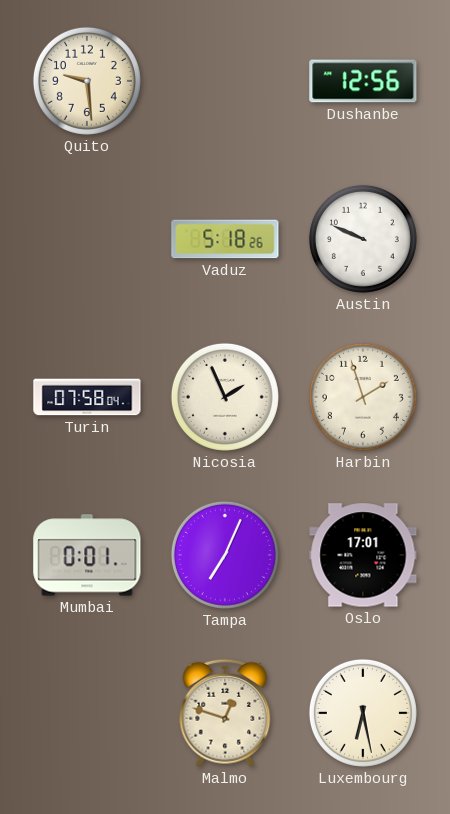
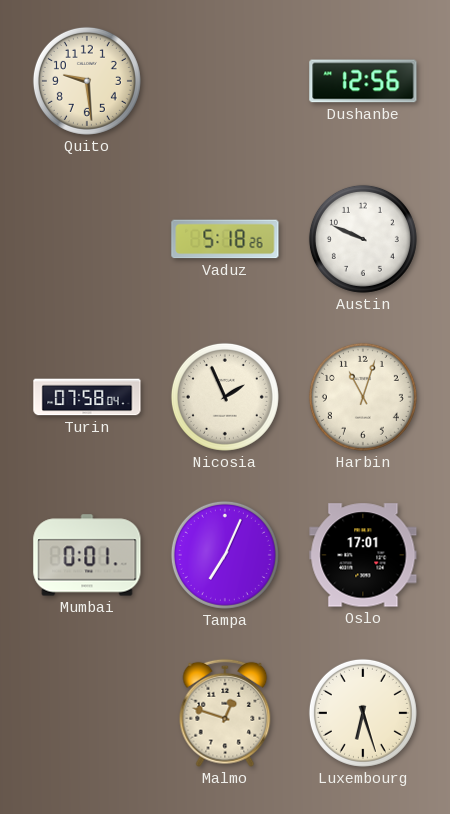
Harbin: 1:57 -> 11:03
Luxembourg: 6:28 -> 6:27
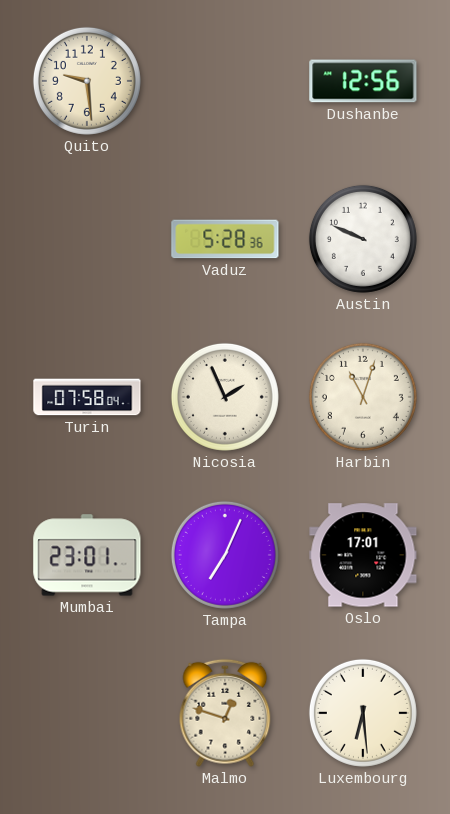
Vaduz: 5:18 -> 5:28
Mumbai: 0:01 -> 23:01
Luxembourg: 6:27 -> 6:29
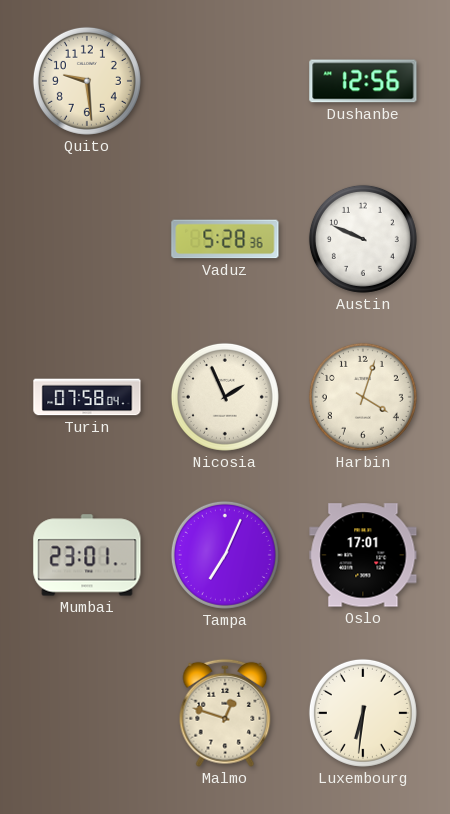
Harbin: 11:03 -> 4:03
Luxembourg: 6:29 -> 6:31
